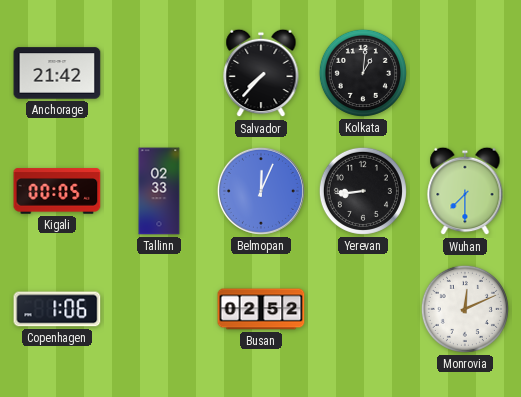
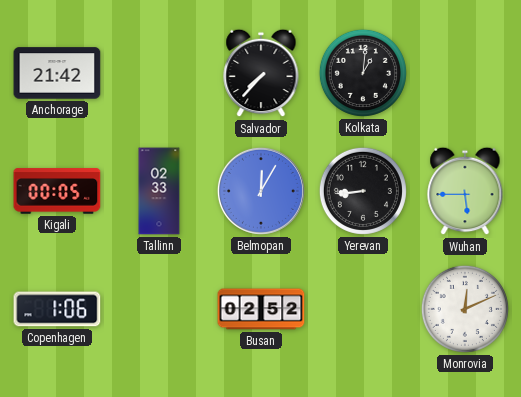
Belmopan: 12:04 -> 12:05
Wuhan: 7:30 -> 5:45
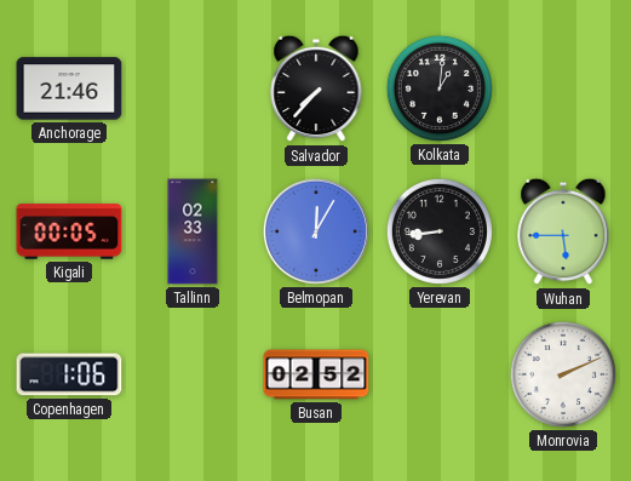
Anchorage: 21:42 -> 21:46
Monrovia: 12:11 -> 2:11
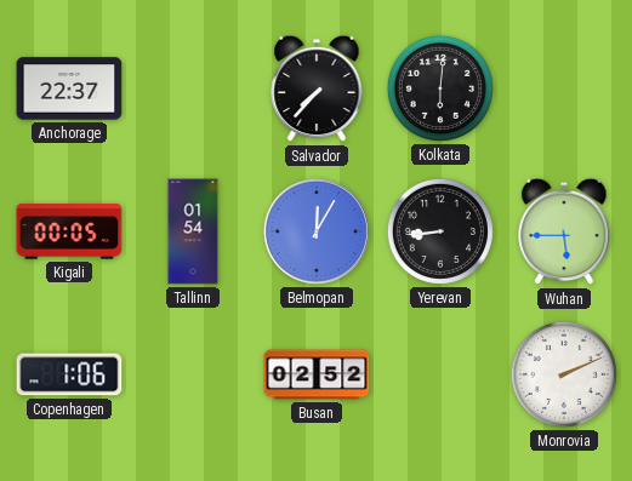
Anchorage: 21:46 -> 22:37
Kolkata: 1:01 -> 6:01
Tallinn: 02:33 -> 01:54
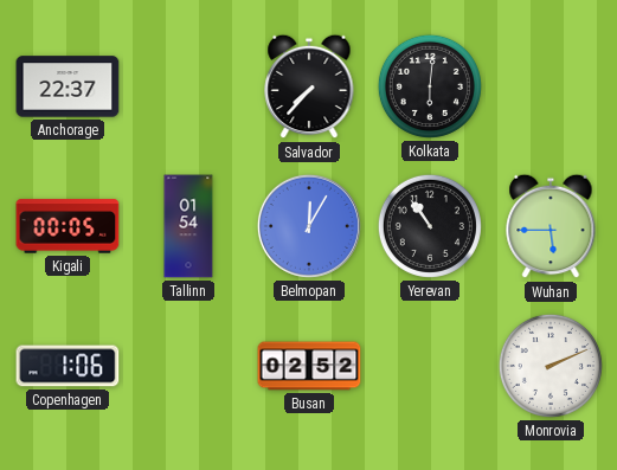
Yerevan: 8:44 -> 10:54
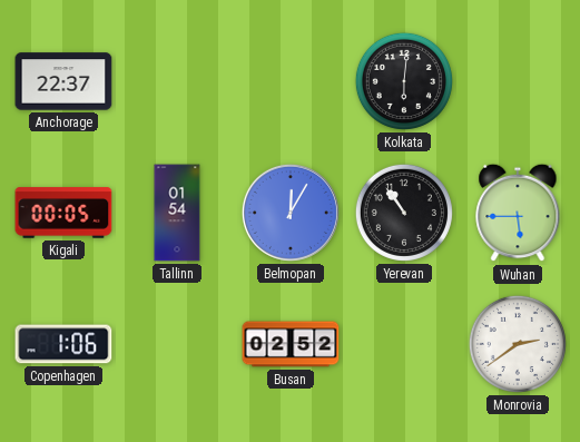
Salvador: 7:37 -> none
Monrovia: 2:11 -> 2:39
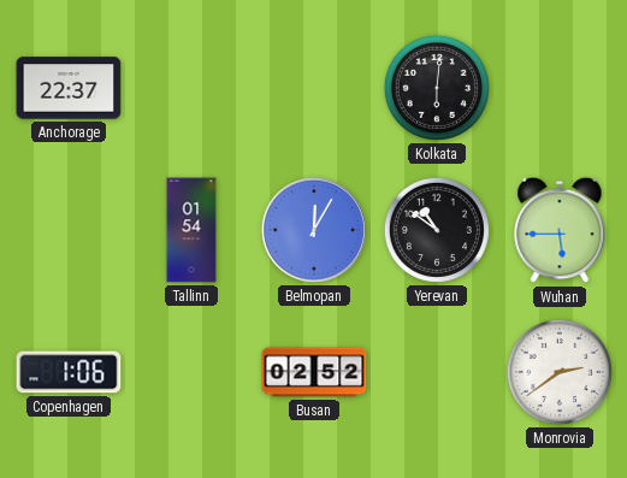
Kigali: 00:05 -> none
Yerevan: 10:54 -> 10:51
